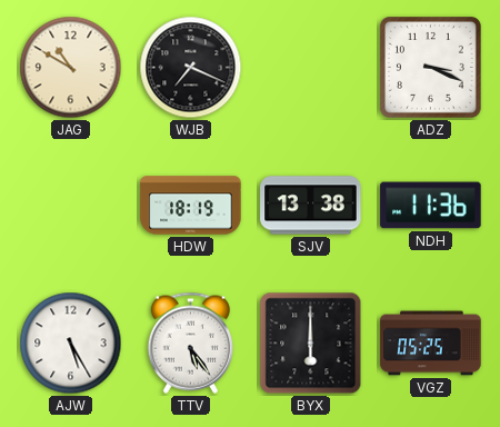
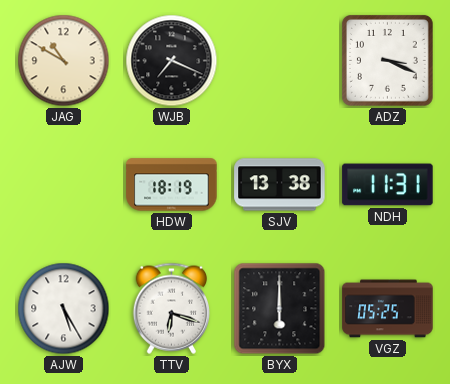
NDH: 11:36 -> 11:31
TTV: 5:24 -> 6:18
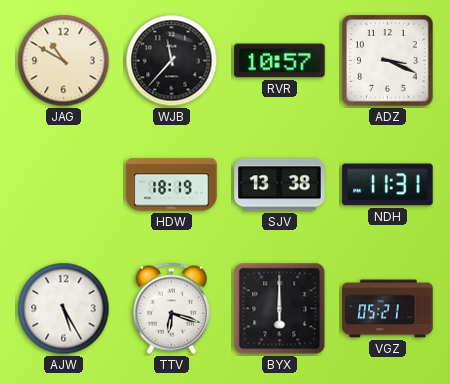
WJB: 7:19 -> 11:37
RVR: none -> 10:57
VGZ: 05:25 -> 05:21
